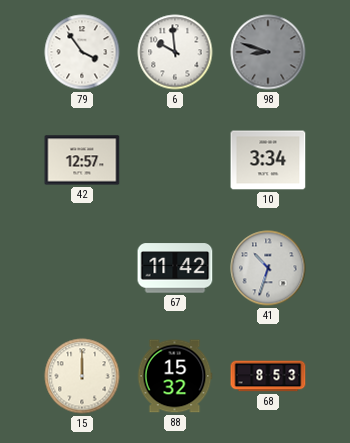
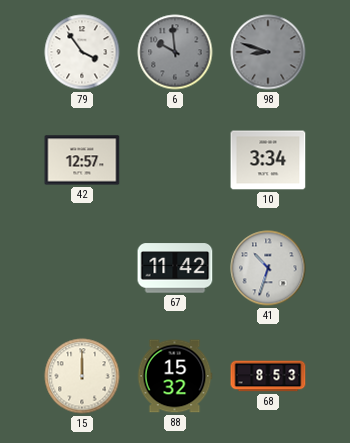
6 dial: white -> grey
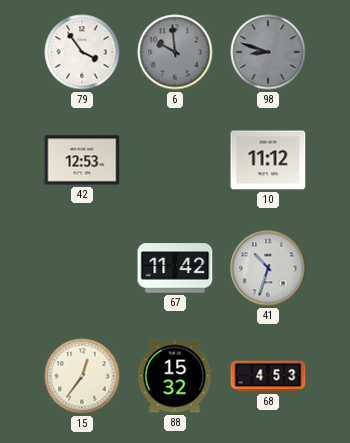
42: 12:57 -> 12:53
10: 3:34 -> 11:12
15: 12:00 -> 12:36
68: 8:53 -> 4:53
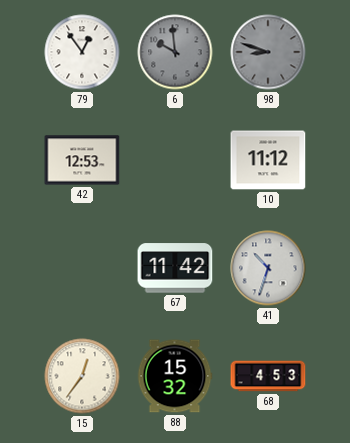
79: 3:54 -> 12:54
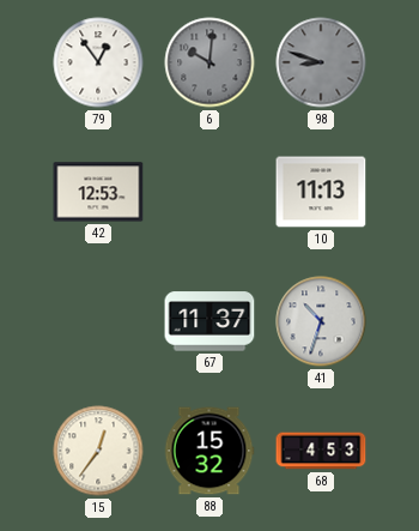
6: 9:59 -> 10:01
10: 11:12 -> 11:13
67: 11:42 -> 11:37
